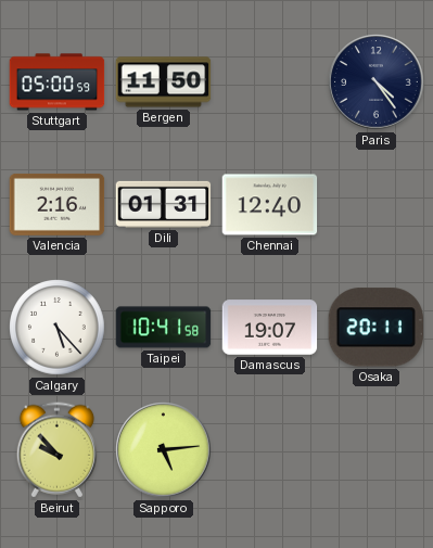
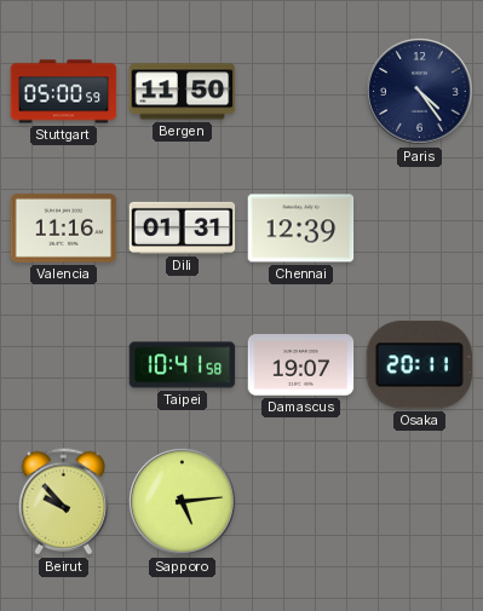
Valencia: 2:16 -> 11:16
Chennai: 12:40 -> 12:39
Calgary: 5:23 -> none
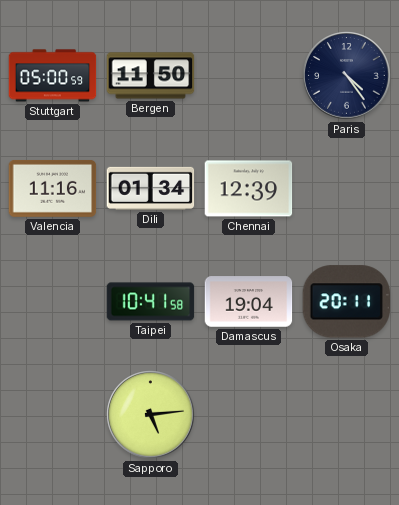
Dili: 01:31 -> 01:34
Damascus: 19:07 -> 19:04
Beirut: 9:53 -> none
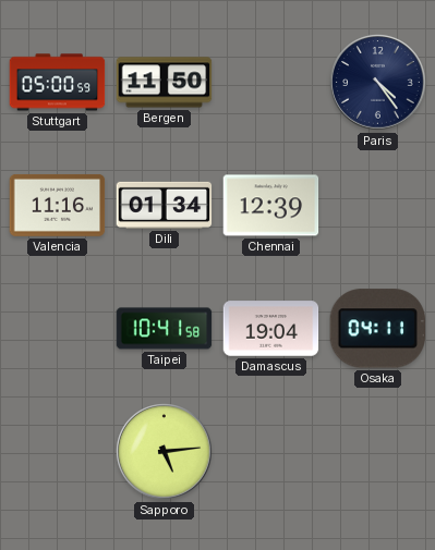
Osaka: 20:11 -> 04:11
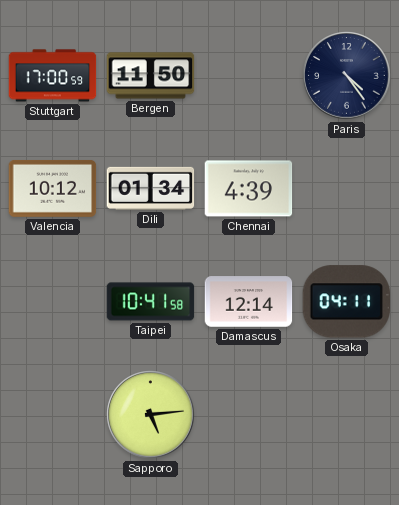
Stuttgart: 05:00 -> 17:00
Valencia: 11:16 -> 10:12
Chennai: 12:39 -> 4:39
Damascus: 19:04 -> 12:14
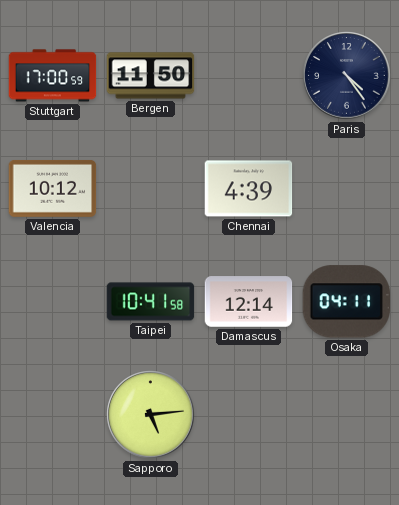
Dili: 01:34 -> none
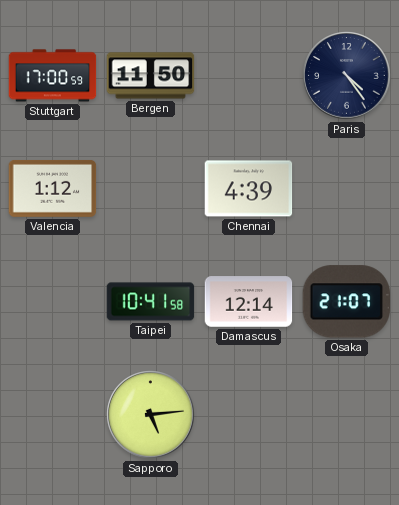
Valencia: 10:12 -> 1:12
Osaka: 04:11 -> 21:07
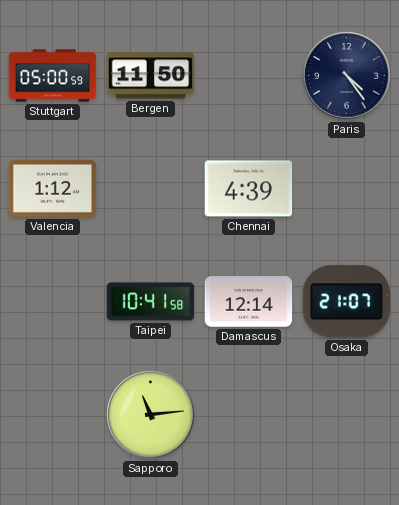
Stuttgart: 17:00 -> 05:00
Sapporo: 5:14 -> 11:14
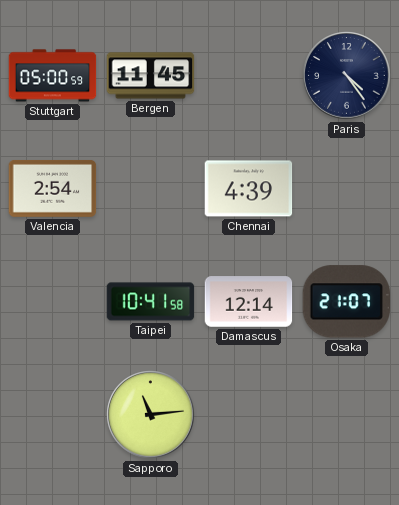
Bergen: 11:50 -> 11:45
Valencia: 1:12 -> 2:54
